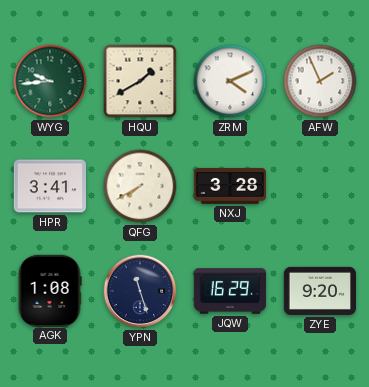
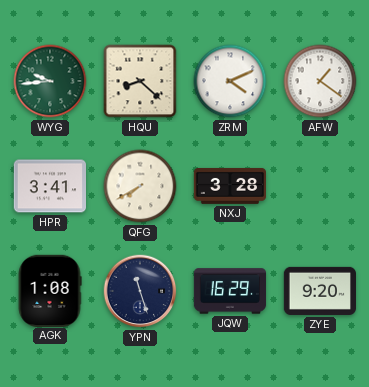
HQU: 1:40 -> 8:22
AFW: 1:56 -> 1:21
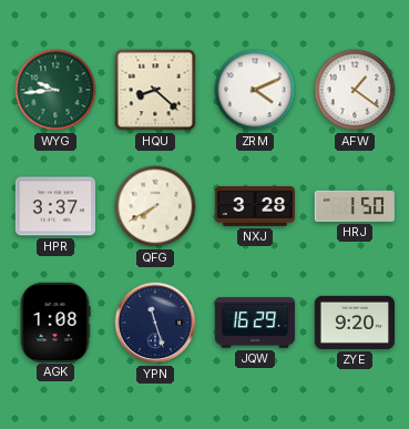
HPR: 3:41 -> 3:37
HRJ: none -> 1:50
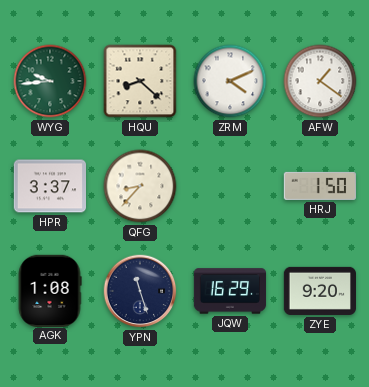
QFG: 7:40 -> 8:37
NXJ: 3:28 -> none
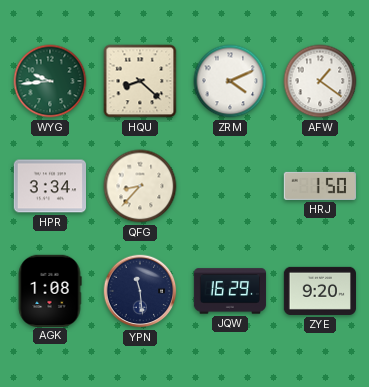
HPR: 3:37 -> 3:34
YPN: 11:27 -> 11:29
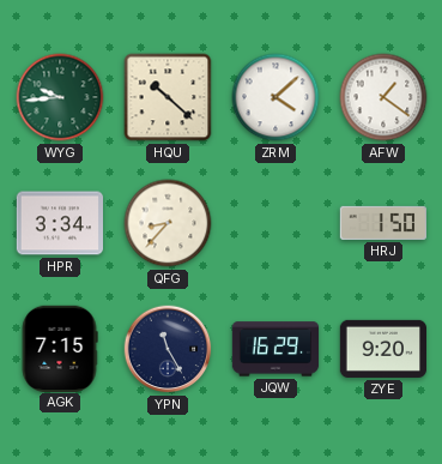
HQU: 8:22 -> 10:22
ZRM: 4:11 -> 4:08
AGK: 1:08 -> 7:15
YPN: 11:29 -> 11:25
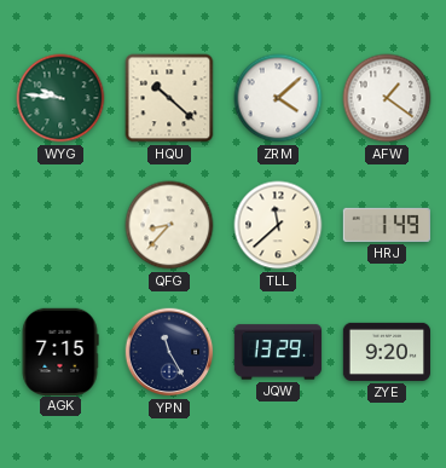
WYG: 9:44 -> 9:46
HPR: 3:34 -> none
TLL: none -> 11:38
HRJ: 1:50 -> 1:49
JQW: 16:29 -> 13:29
